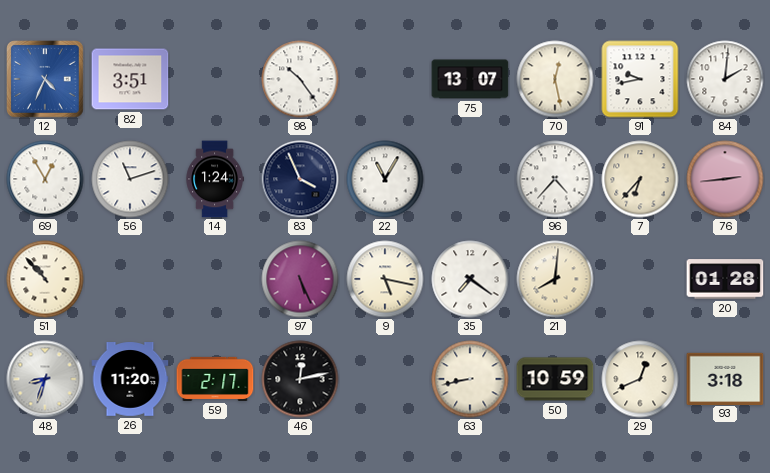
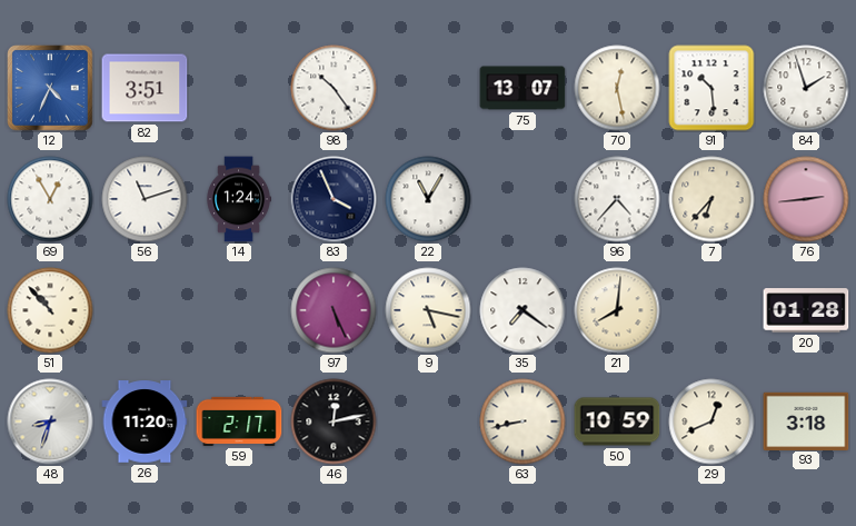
91: 9:43 -> 10:29
84: 2:01 -> 1:57
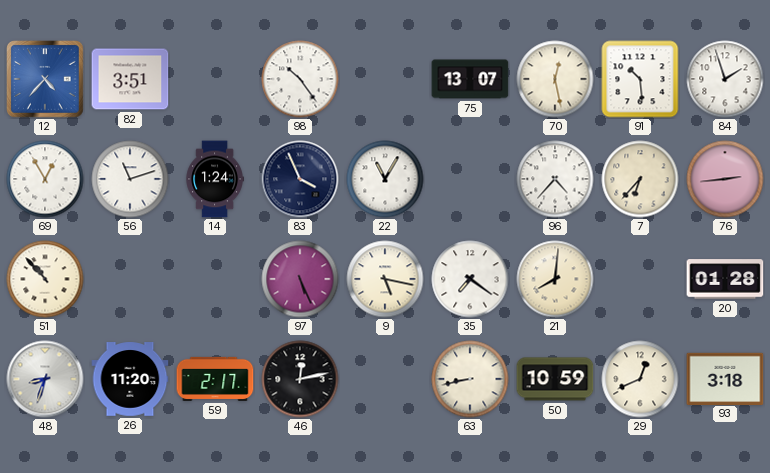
12: 4:34 -> 4:37
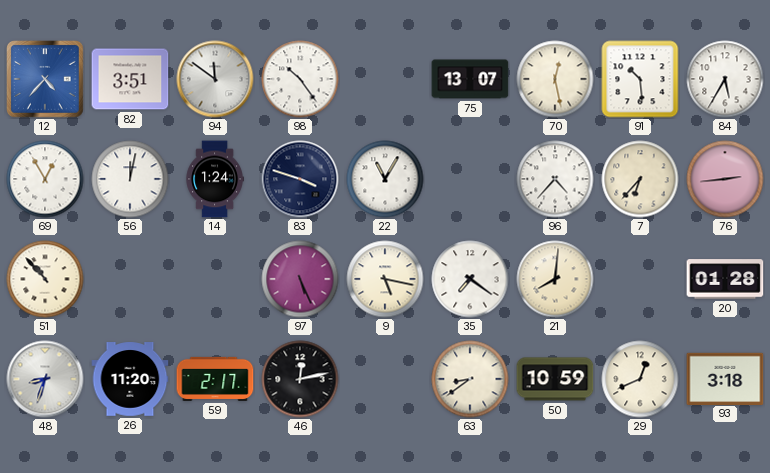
94: none -> 11:51
84: 1:57 -> 5:35
56: 11:12 -> 12:02
83: 3:56 -> 3:48
63: 8:43 -> 8:39
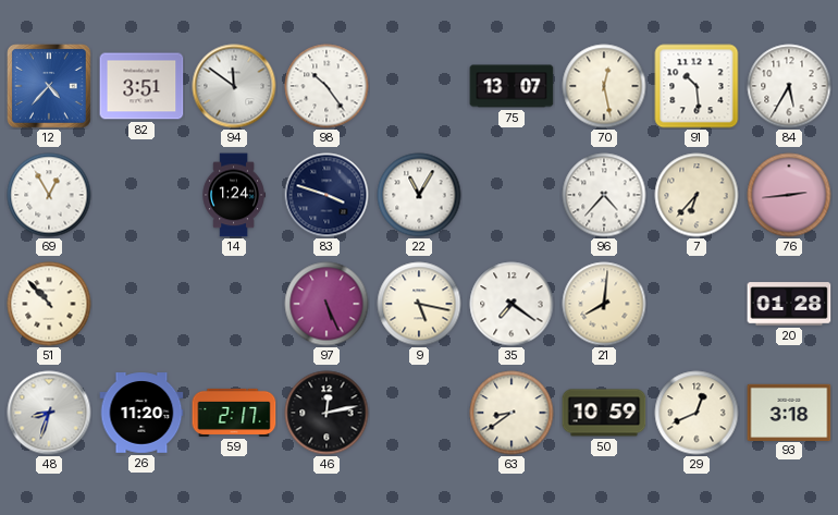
56: 12:02 -> none
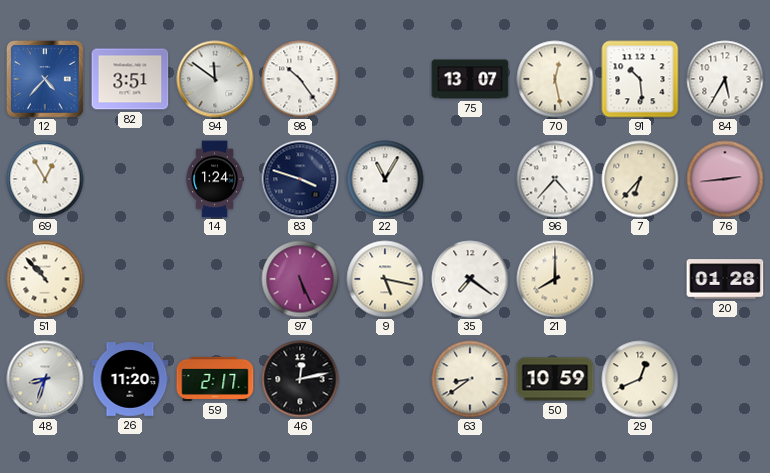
21: 8:01 -> 8:00
93: 3:18 -> none
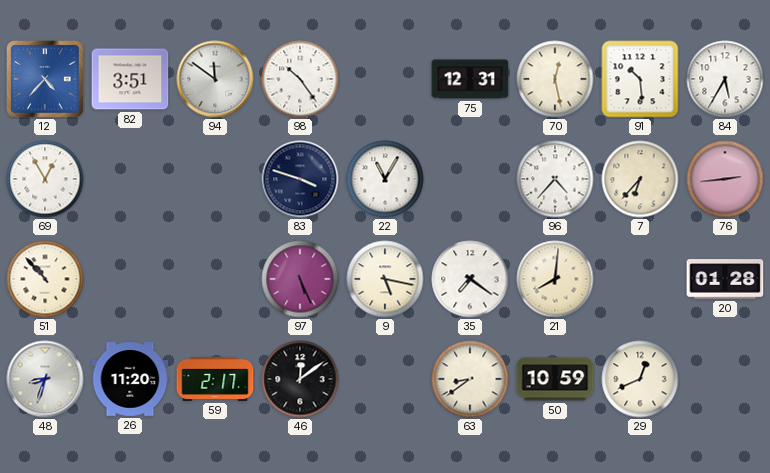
75: 13:07 -> 12:31
14: 1:24 -> none
21: 8:00 -> 8:01
46: 12:13 -> 12:09
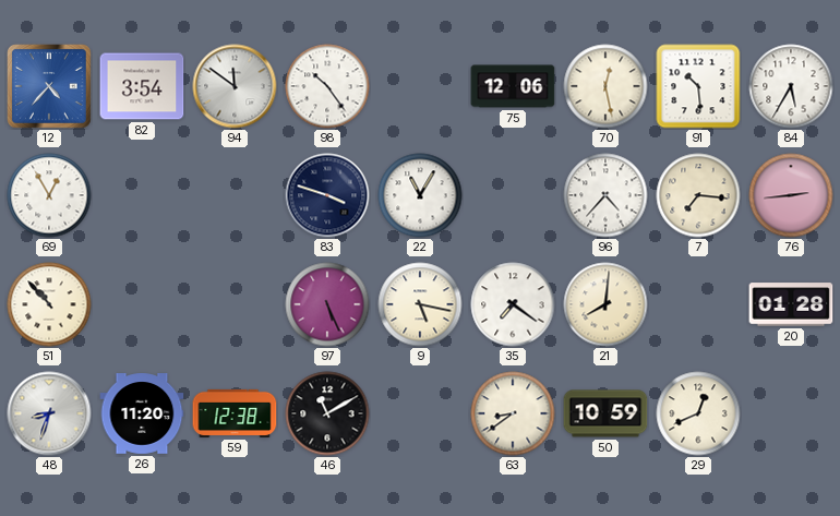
82: 3:51 -> 3:54
75: 12:31 -> 12:06
7: 6:37 -> 7:16
59: 2:17 -> 12:38
46: 12:09 -> 11:10
